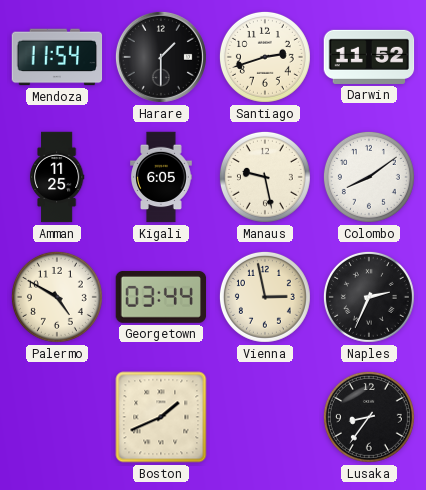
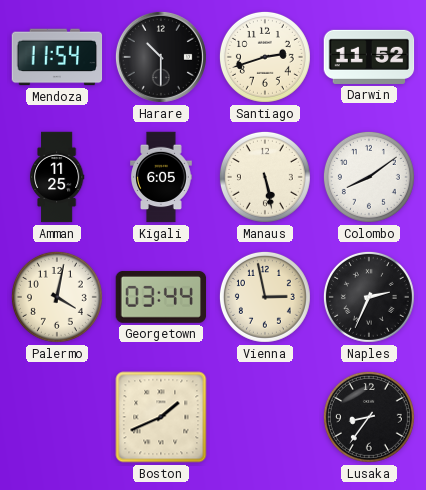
Harare: 1:30 -> 10:30
Manaus: 9:28 -> 5:28
Palermo: 4:50 -> 4:02
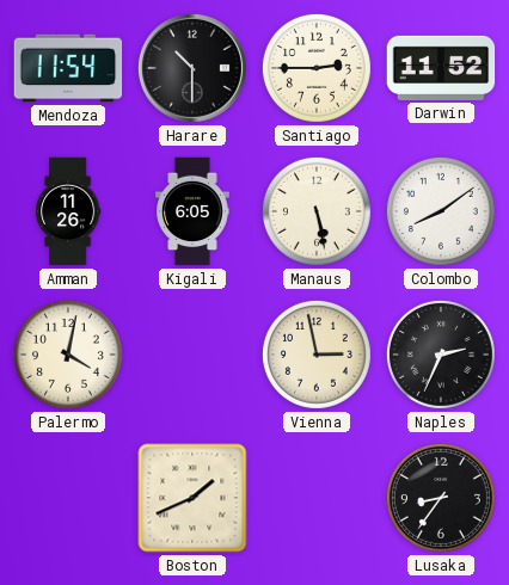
Santiago: 2:42 -> 2:45
Amman: 11:25 -> 11:26
Georgetown: 03:44 -> none
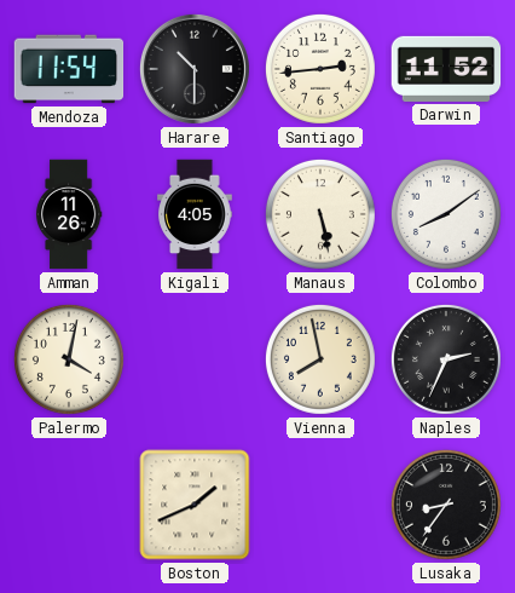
Santiago: 2:45 -> 2:44
Kigali: 6:05 -> 4:05
Vienna: 2:58 -> 7:58
